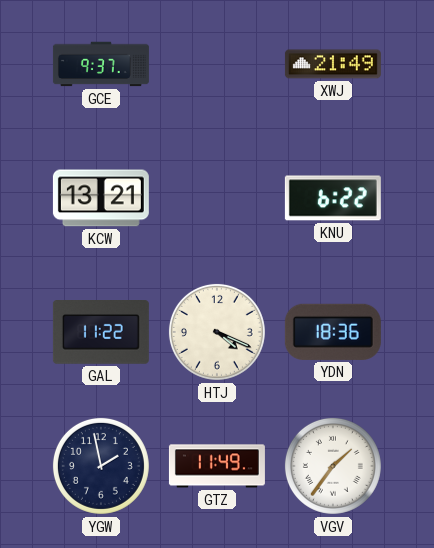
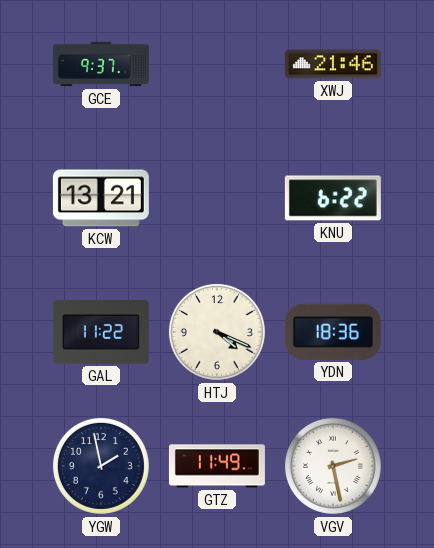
XWJ: 21:49 -> 21:46
VGV: 1:36 -> 2:28
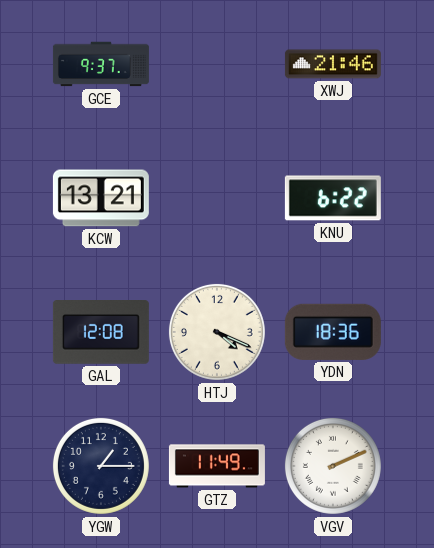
GAL: 11:22 -> 12:08
YGW: 1:58 -> 1:15
VGV: 2:28 -> 2:11
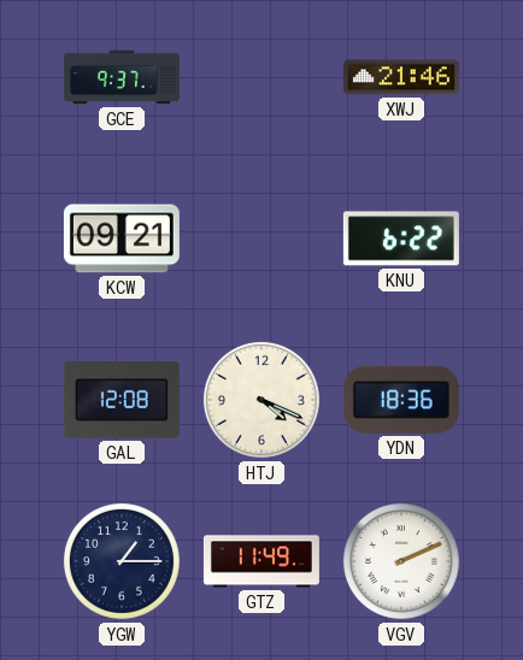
KCW: 13:21 -> 09:21
